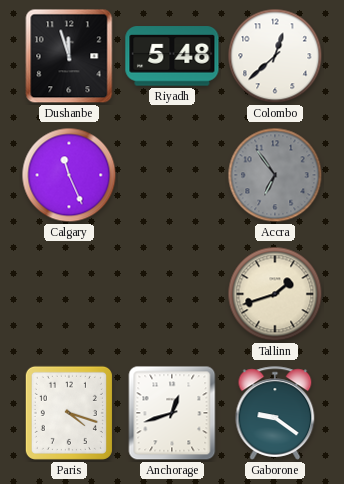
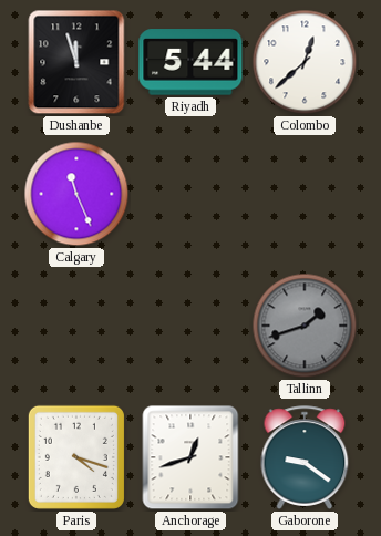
Riyadh: 5:48 -> 5:44
Accra: 6:54 -> none
Tallinn dial: cream -> grey
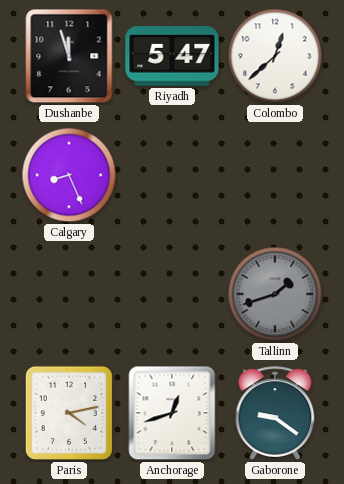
Riyadh: 5:44 -> 5:47
Calgary: 11:26 -> 8:26
Paris: 4:18 -> 4:13
